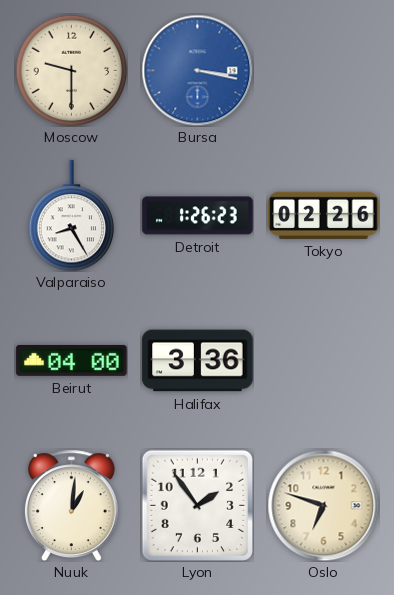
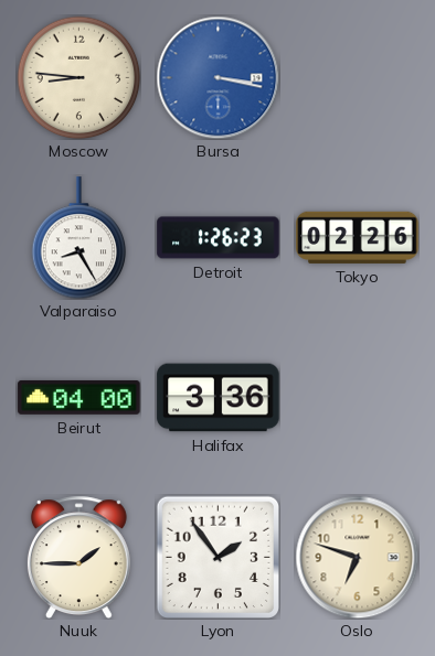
Moscow: 9:30 -> 8:46
Nuuk: 1:01 -> 1:45
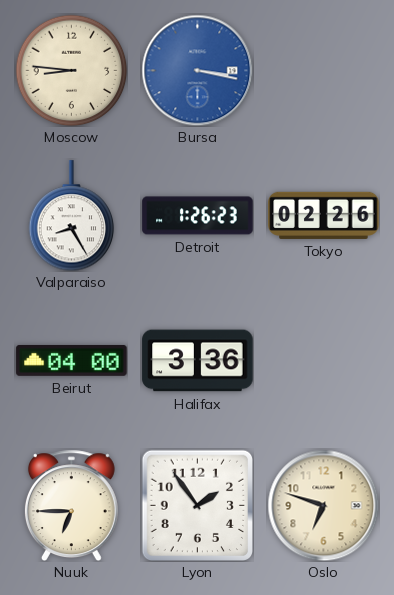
Nuuk: 1:45 -> 6:45
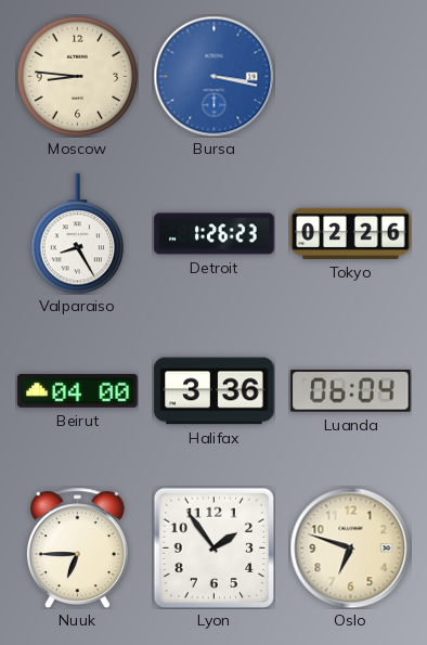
Luanda: none -> 06:04
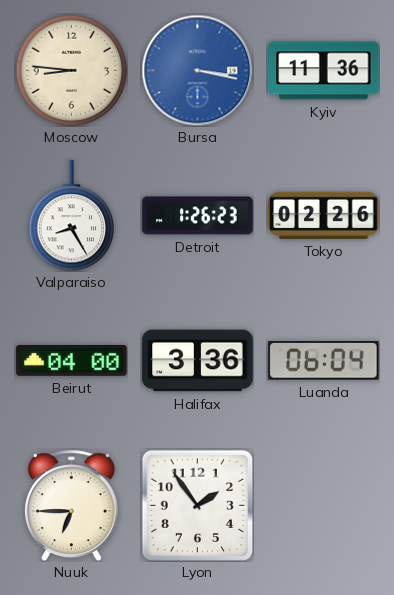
Kyiv: none -> 11:36
Oslo: 6:48 -> none
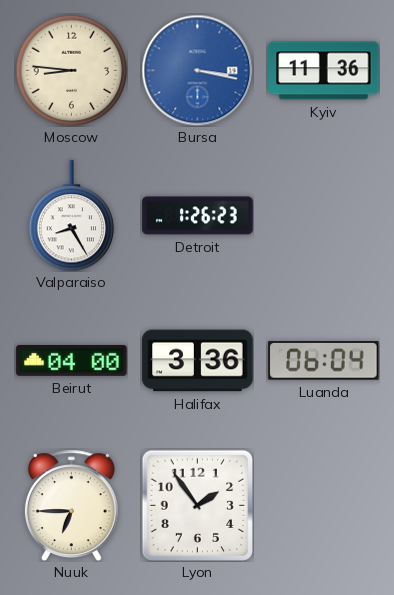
Tokyo: 02:26 -> none
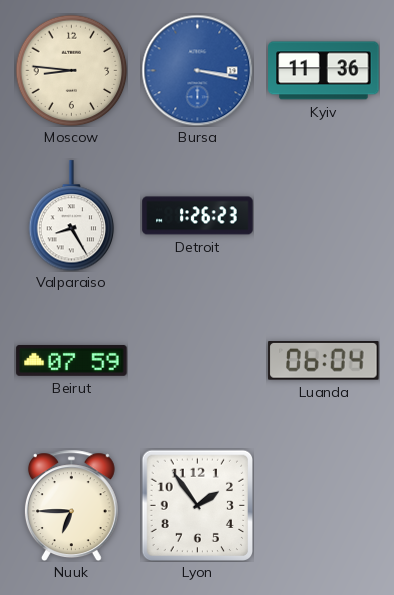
Beirut: 04:00 -> 07:59
Halifax: 3:36 -> none
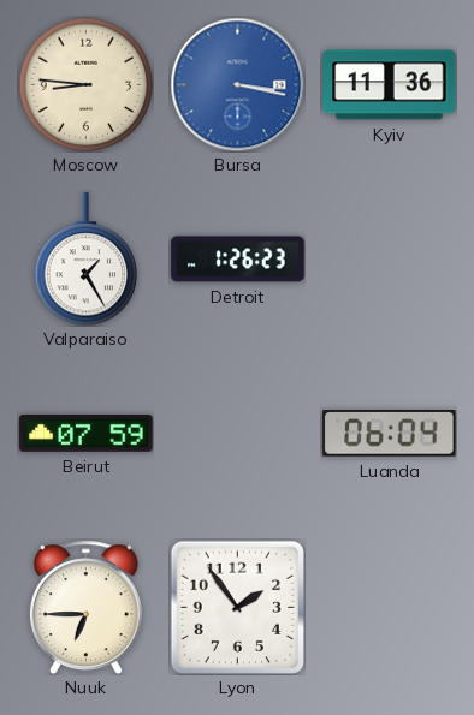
Valparaiso: 8:25 -> 1:25
